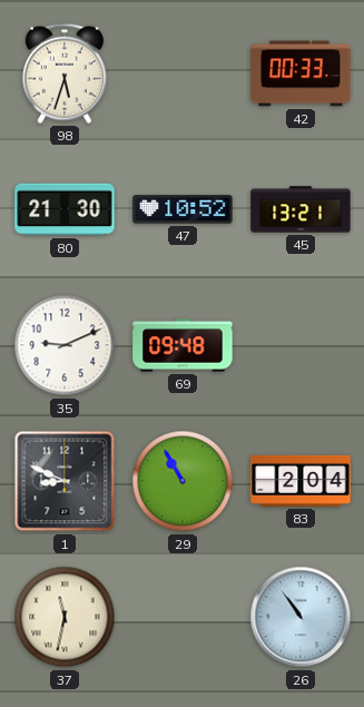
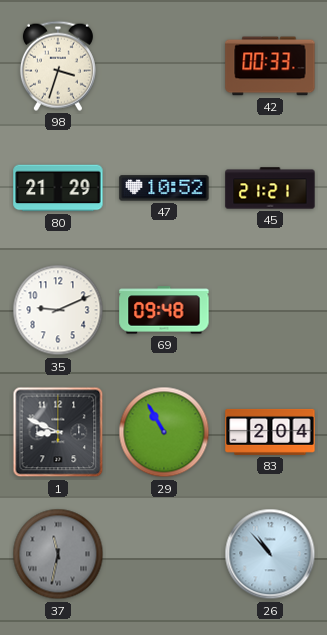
98: 5:33 -> 3:33
80: 21:30 -> 21:29
45: 13:21 -> 21:21
37 dial: cream -> grey
26: 10:54 -> 10:53
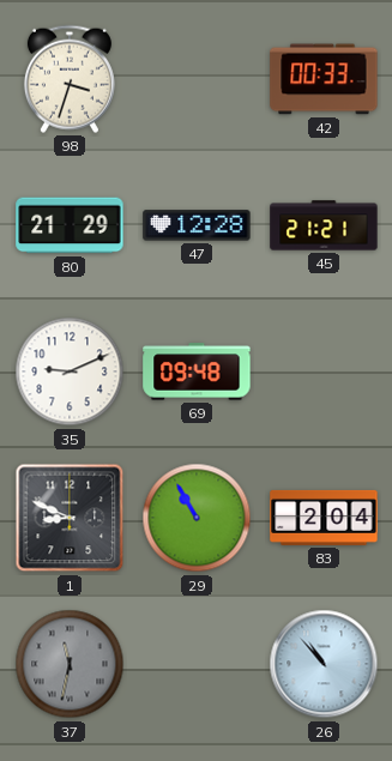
47: 10:52 -> 12:28
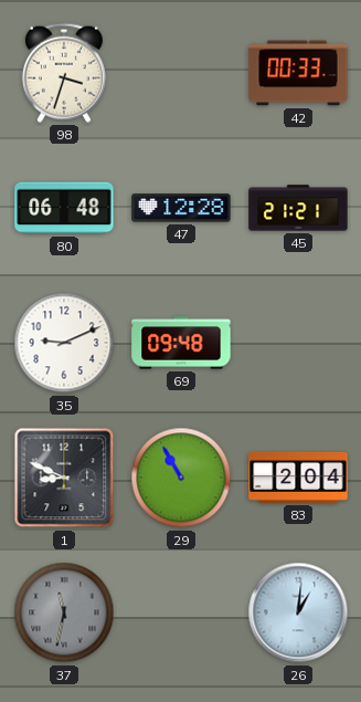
80: 21:29 -> 06:48
26: 10:53 -> 1:01
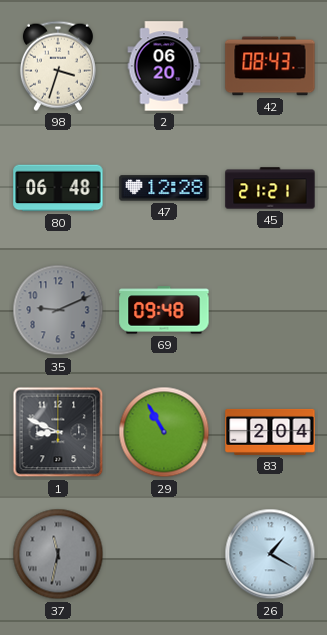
2: none -> 06:20
42: 00:33 -> 08:43
35 dial: white -> grey
26: 1:01 -> 1:20
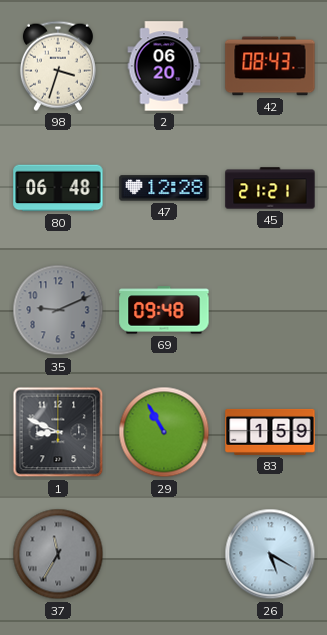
83: 2:04 -> 1:59
37: 11:32 -> 11:35
26: 1:20 -> 5:20
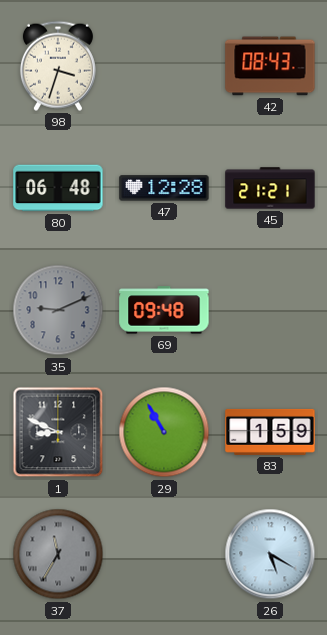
2: 06:20 -> none
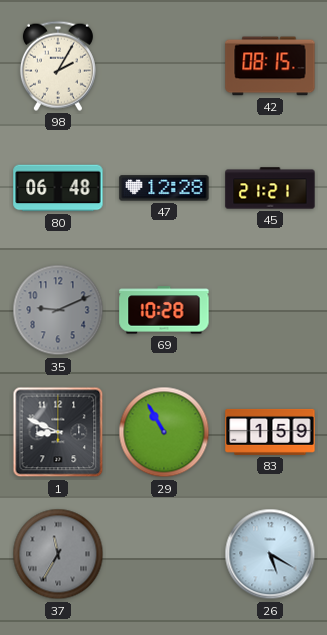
98: 3:33 -> 2:05
42: 08:43 -> 08:15
69: 09:48 -> 10:28
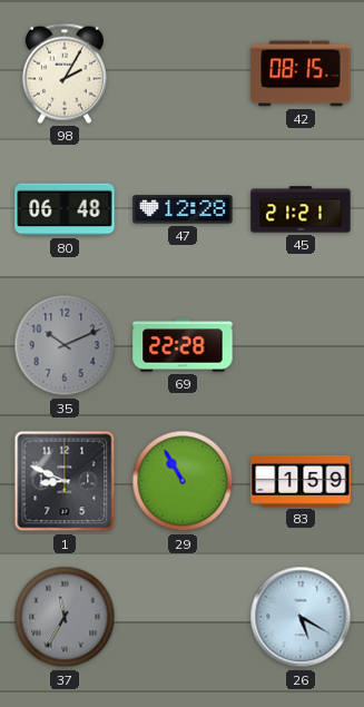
35: 9:11 -> 10:11
69: 10:28 -> 22:28
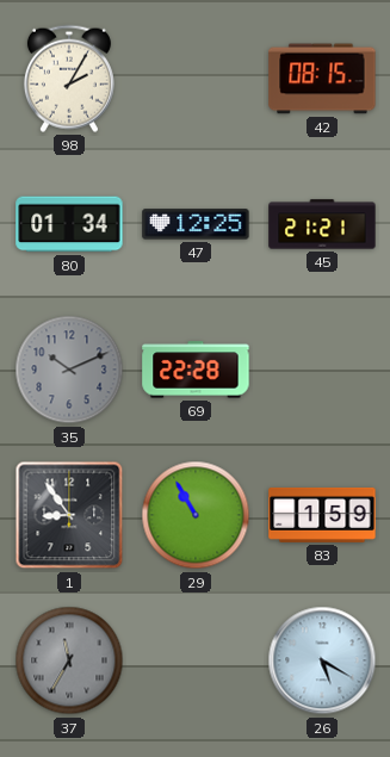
80: 06:48 -> 01:34
47: 12:28 -> 12:25
1: 8:49 -> 8:54
